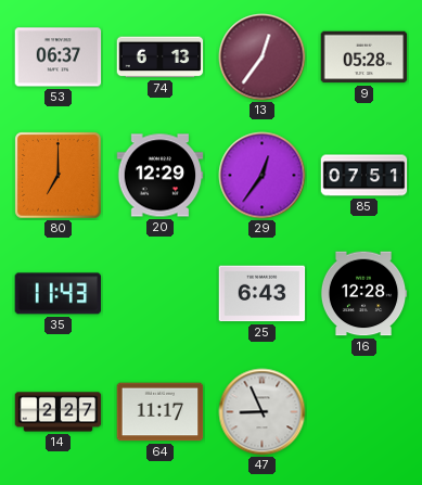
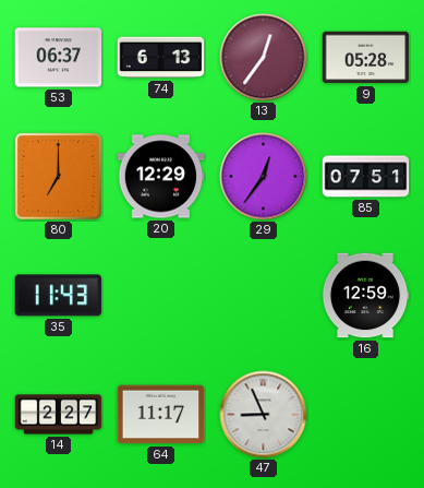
25: 6:43 -> none
16: 12:28 -> 12:59
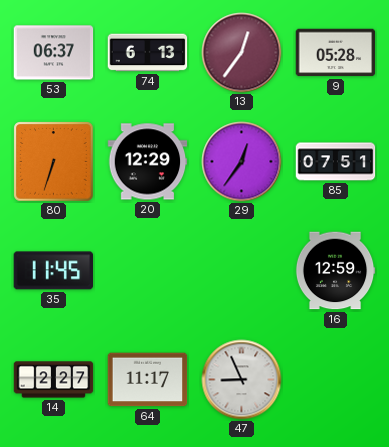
80: 7:00 -> 6:33
35: 11:43 -> 11:45
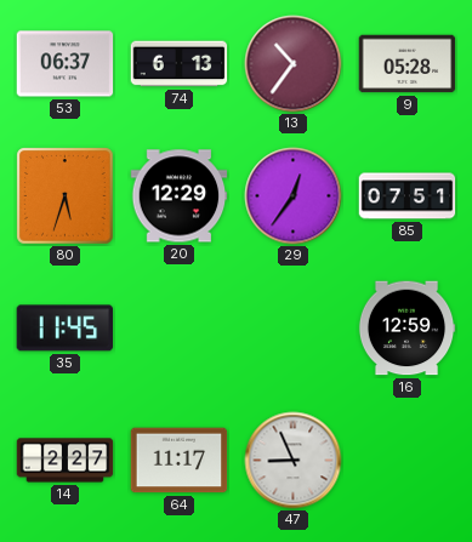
13: 12:36 -> 10:36
80: 6:33 -> 5:33
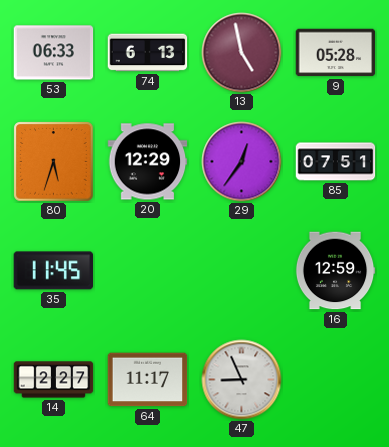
53: 06:37 -> 06:33
13: 10:36 -> 4:58
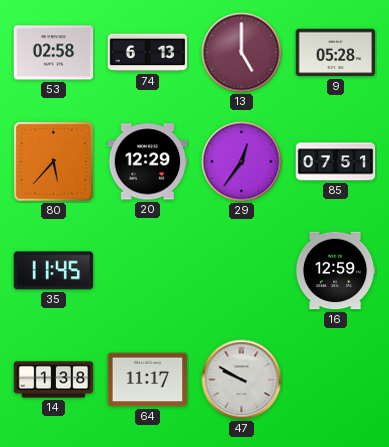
53: 06:33 -> 02:58
13: 4:58 -> 5:00
80: 5:33 -> 5:37
14: 2:27 -> 1:38
47: 8:56 -> 9:50
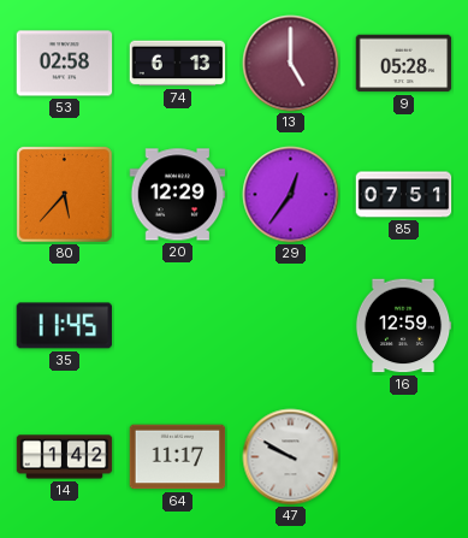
14: 1:38 -> 1:42
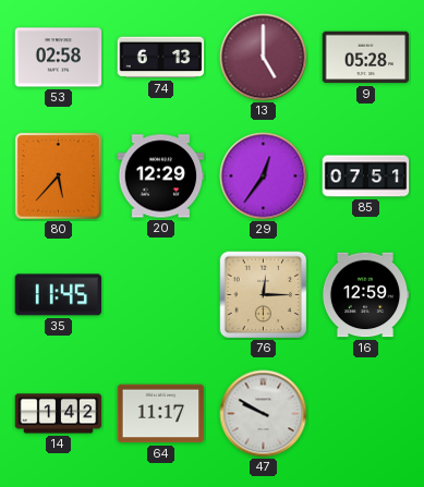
76: none -> 12:15
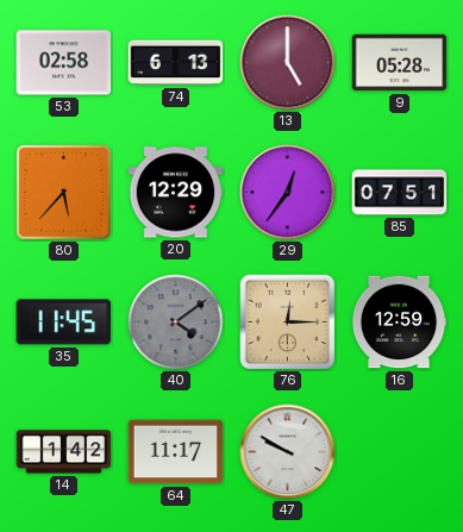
40: none -> 4:09
